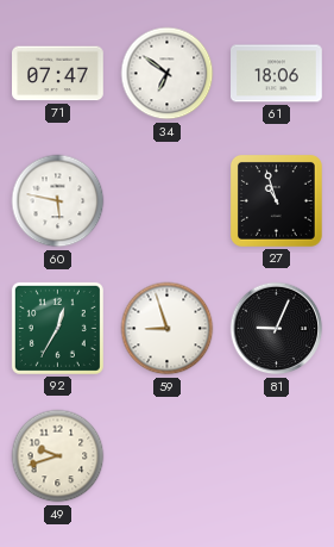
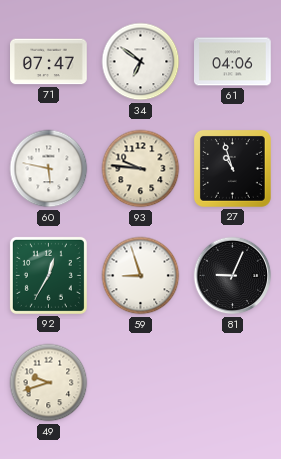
61: 18:06 -> 04:06
93: none -> 9:46
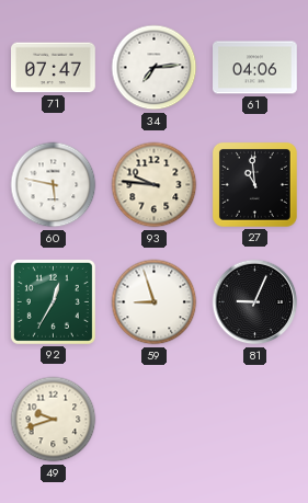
34: 6:51 -> 7:14
27: 10:57 -> 10:59
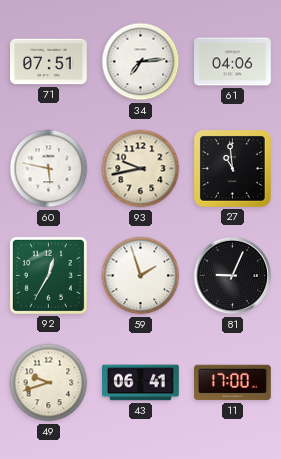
71: 07:47 -> 07:51
93: 9:46 -> 9:43
59: 8:57 -> 1:57
43: none -> 06:41
11: none -> 17:00
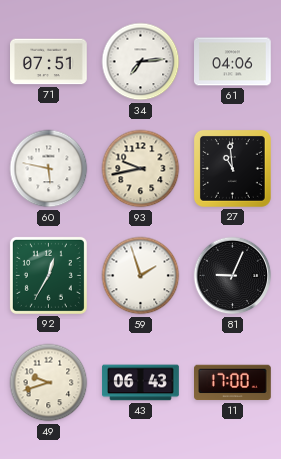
43: 06:41 -> 06:43
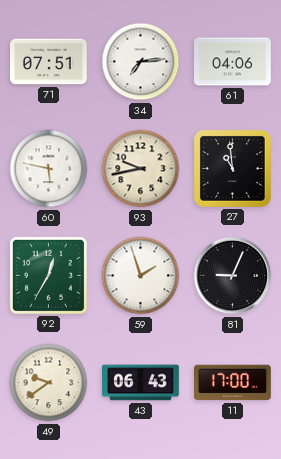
49: 9:42 -> 9:39
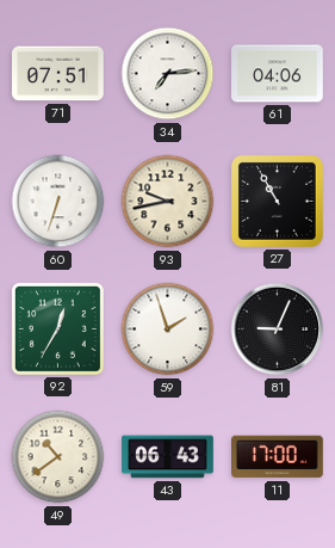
60: 5:47 -> 6:33
27: 10:59 -> 10:55
49: 9:39 -> 10:39
